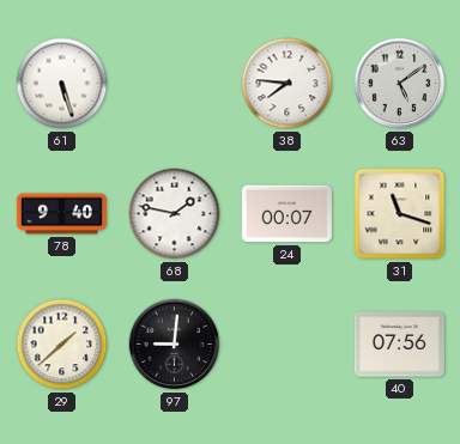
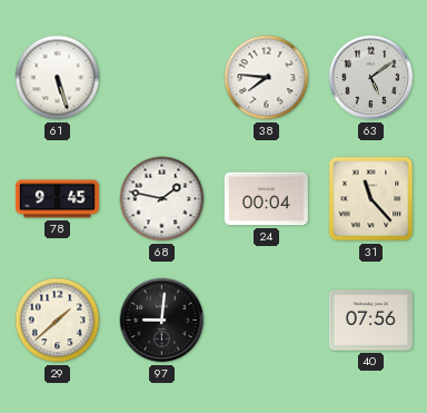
78: 9:40 -> 9:45
24: 00:07 -> 00:04
31: 11:18 -> 11:23
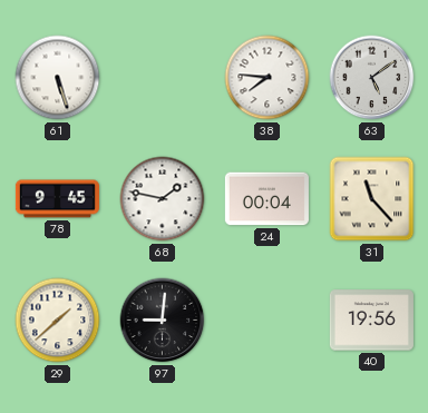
40: 07:56 -> 19:56
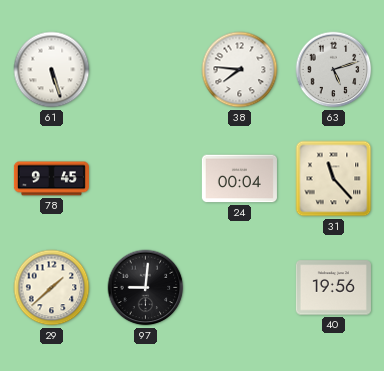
63: 5:09 -> 5:12
68: 1:47 -> none
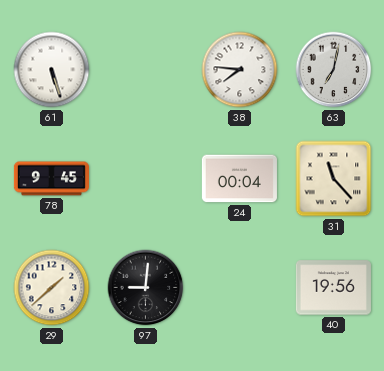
63: 5:12 -> 7:02
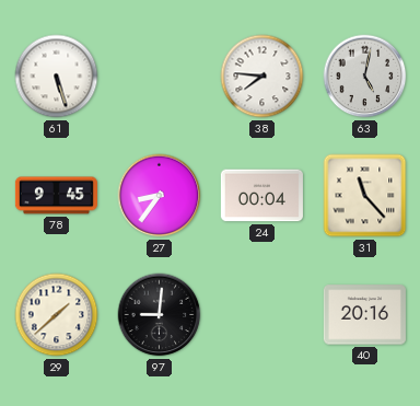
63: 7:02 -> 5:02
27: none -> 8:36
40: 19:56 -> 20:16
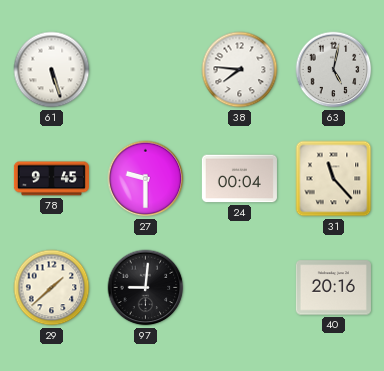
27: 8:36 -> 9:30
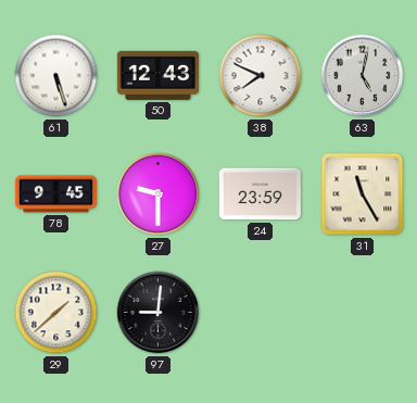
50: none -> 12:43
38: 7:46 -> 7:49
24: 00:04 -> 23:59
31: 11:23 -> 11:25
40: 20:16 -> none
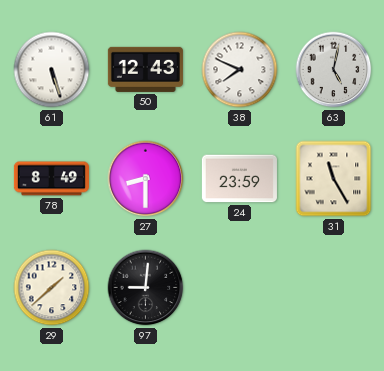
78: 9:45 -> 8:49
27: 9:30 -> 8:30
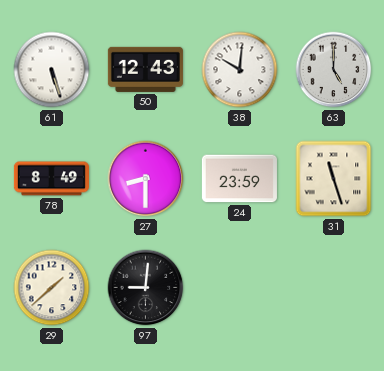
38: 7:49 -> 10:01
63: 5:02 -> 5:00
31: 11:25 -> 11:27
